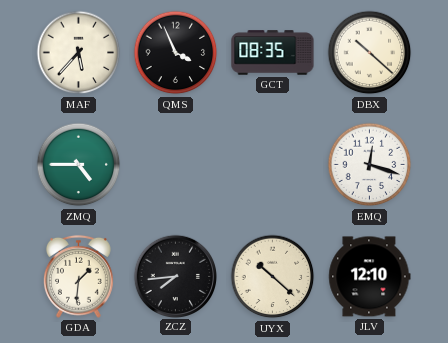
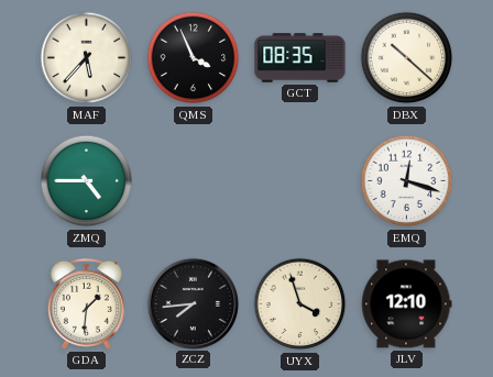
UYX: 10:22 -> 3:57
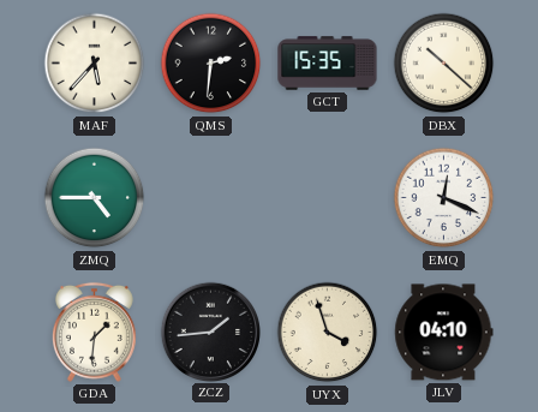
QMS: 3:56 -> 2:31
GCT: 08:35 -> 15:35
EMQ: 12:18 -> 12:19
ZCZ: 7:44 -> 1:44
JLV: 12:10 -> 04:10
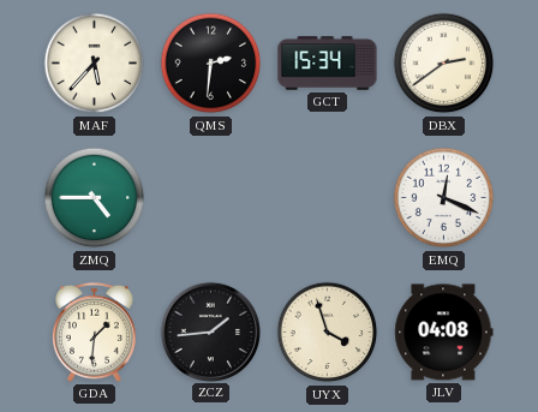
GCT: 15:35 -> 15:34
DBX: 10:22 -> 2:39
JLV: 04:10 -> 04:08
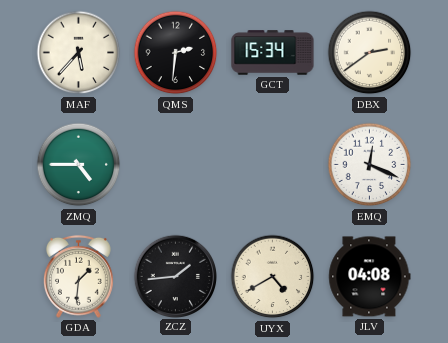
UYX: 3:57 -> 4:40
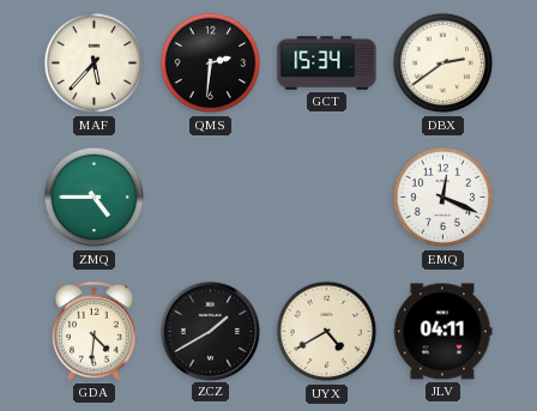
GDA: 1:31 -> 4:31
ZCZ: 1:44 -> 1:40
JLV: 04:08 -> 04:11
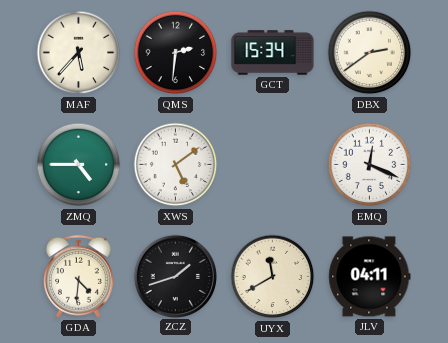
XWS: none -> 5:09
ZCZ: 1:40 -> 1:42
UYX: 4:40 -> 11:40
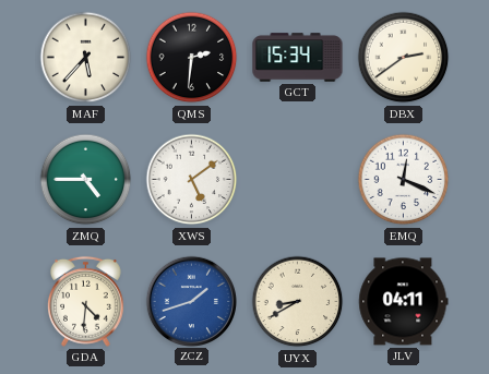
ZCZ dial: black -> blue
UYX: 11:40 -> 8:40
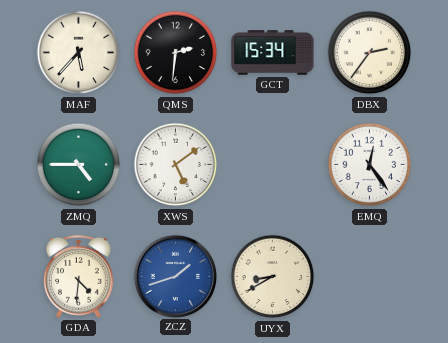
DBX: 2:39 -> 2:36
EMQ: 12:19 -> 12:24
JLV: 04:11 -> none
